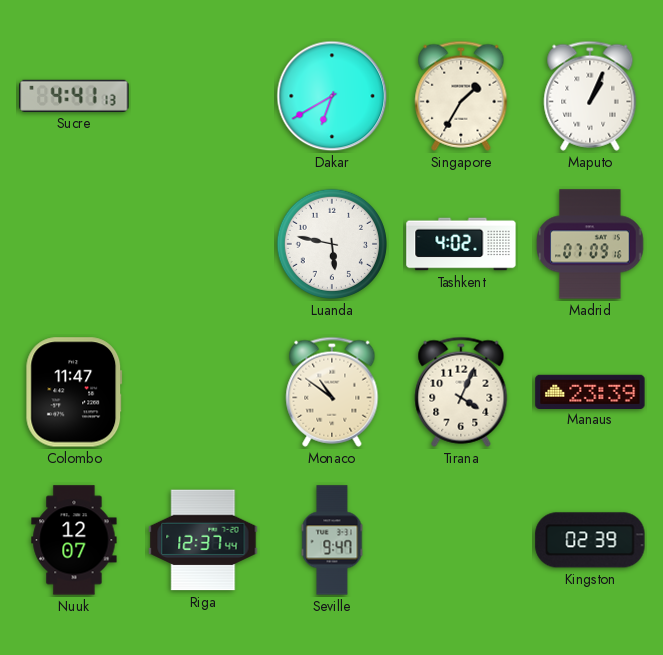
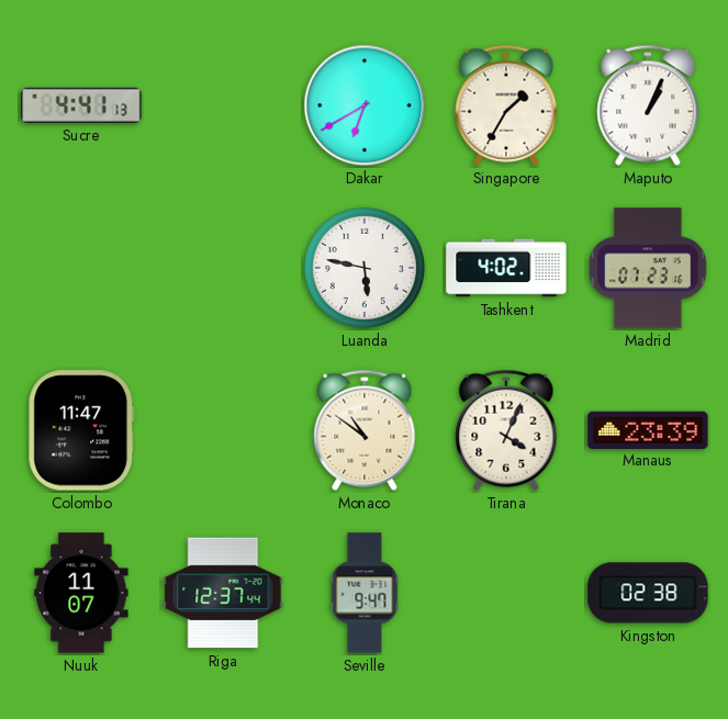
Madrid: 07:09 -> 07:23
Nuuk: 12:07 -> 11:07
Kingston: 02:39 -> 02:38
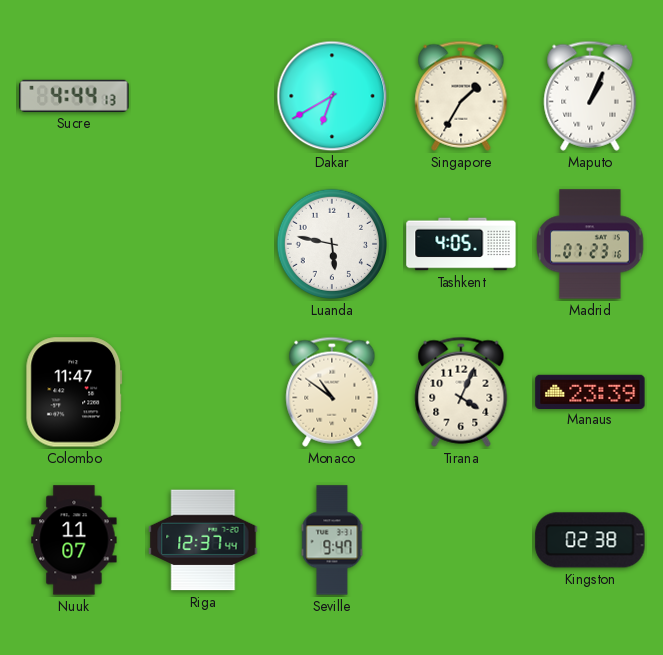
Sucre: 4:41 -> 4:44
Tashkent: 4:02 -> 4:05
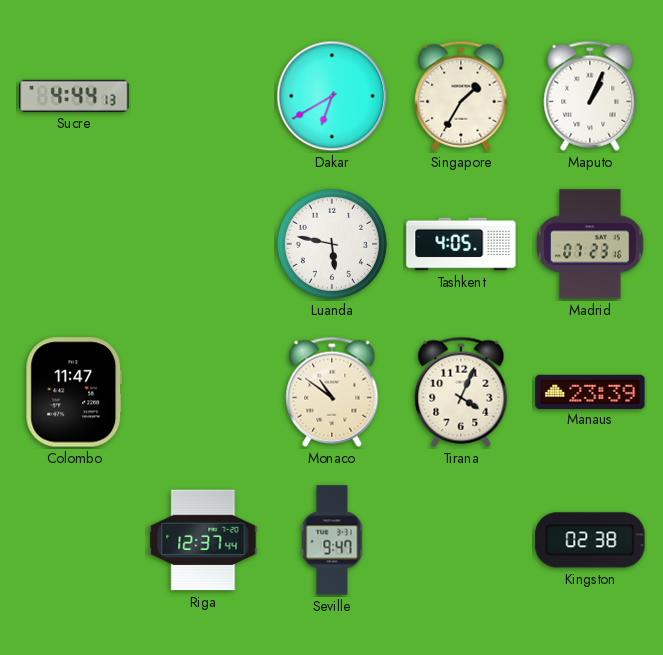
Nuuk: 11:07 -> none
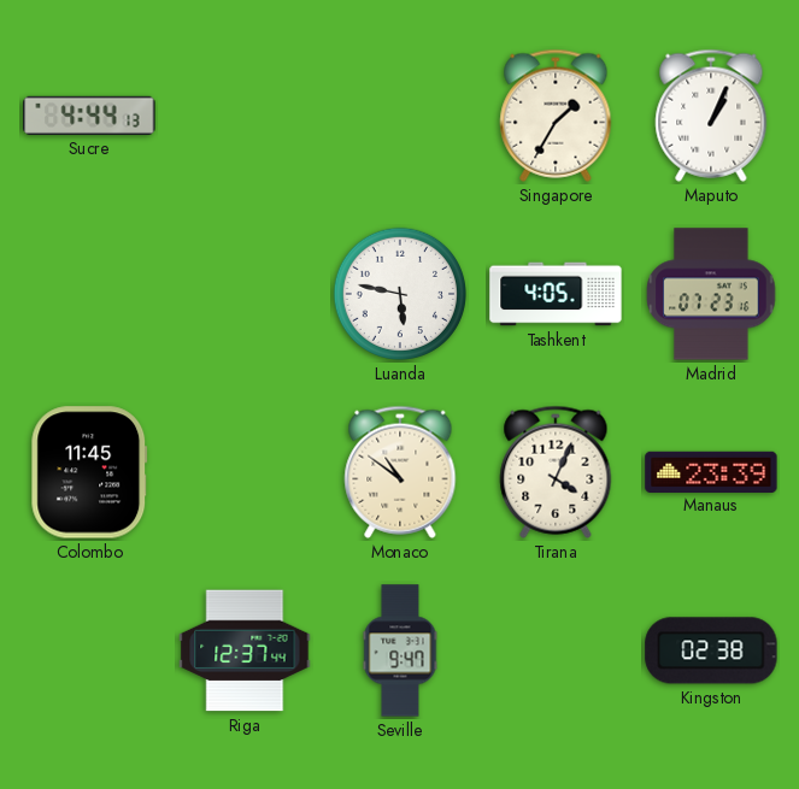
Dakar: 6:40 -> none
Colombo: 11:47 -> 11:45
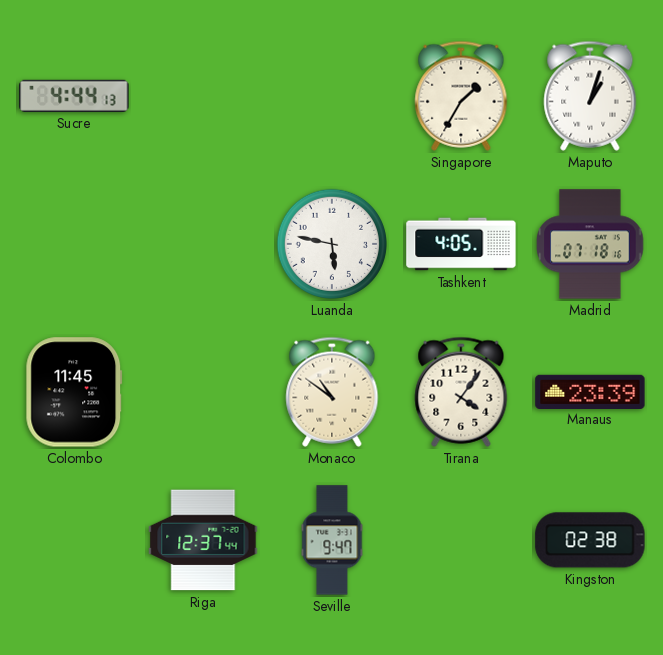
Maputo: 1:04 -> 1:03
Madrid: 07:23 -> 07:18
Tirana: 4:04 -> 4:06
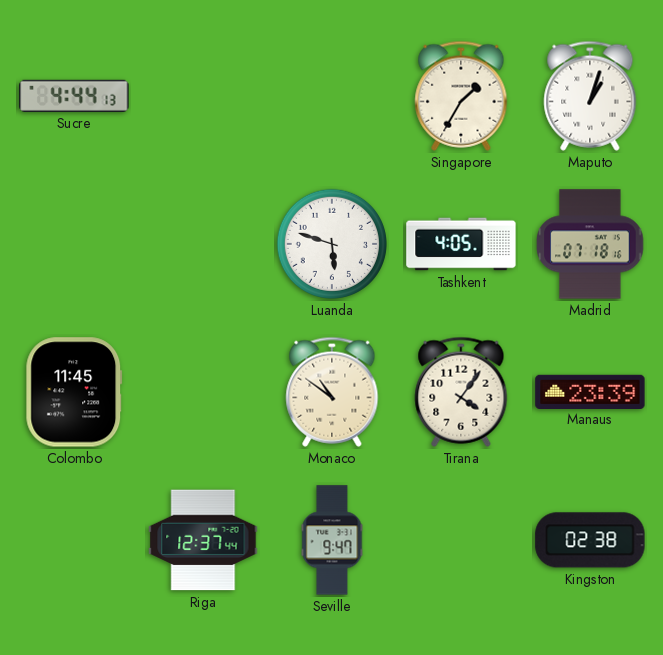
Luanda: 5:47 -> 5:48
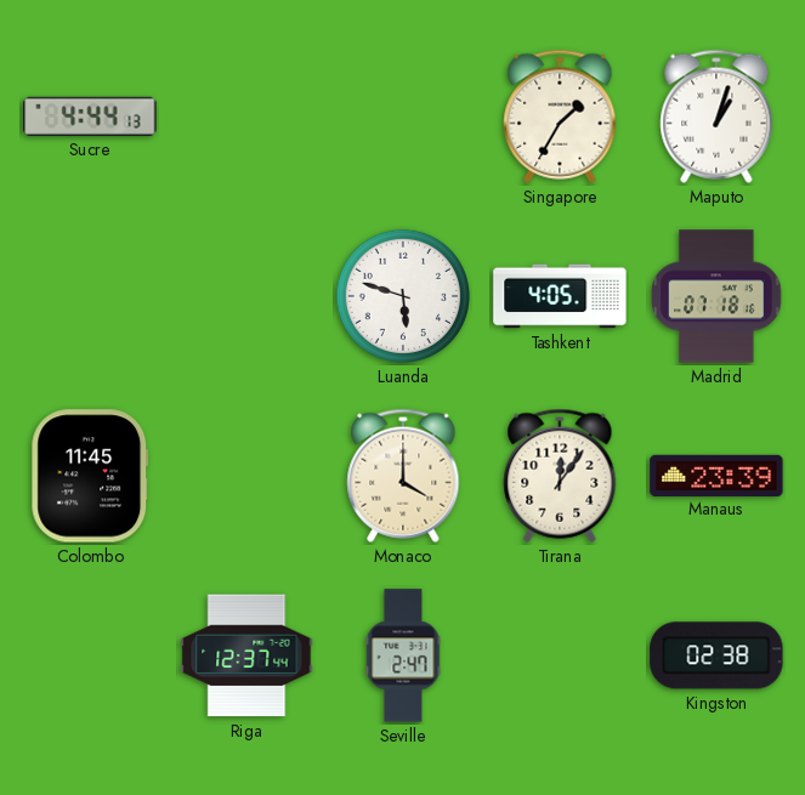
Monaco: 10:51 -> 4:00
Tirana: 4:06 -> 12:06
Seville: 9:47 -> 2:47
